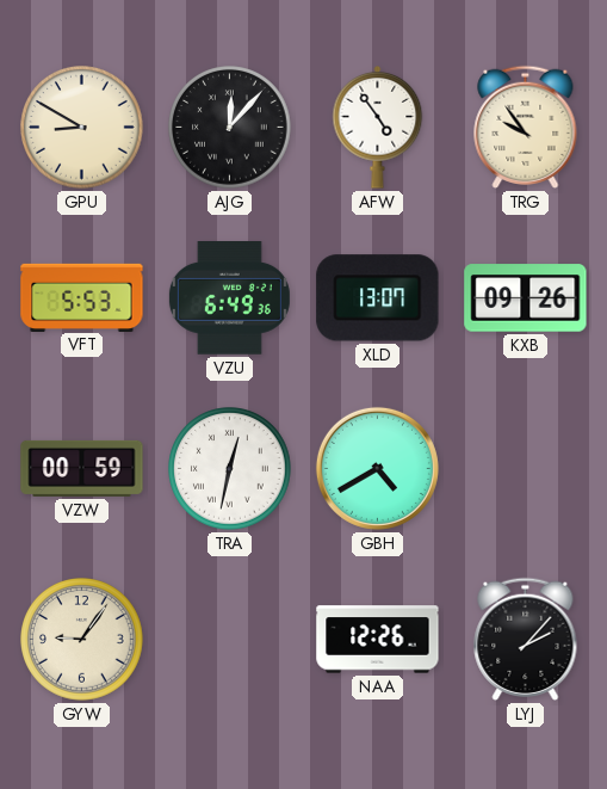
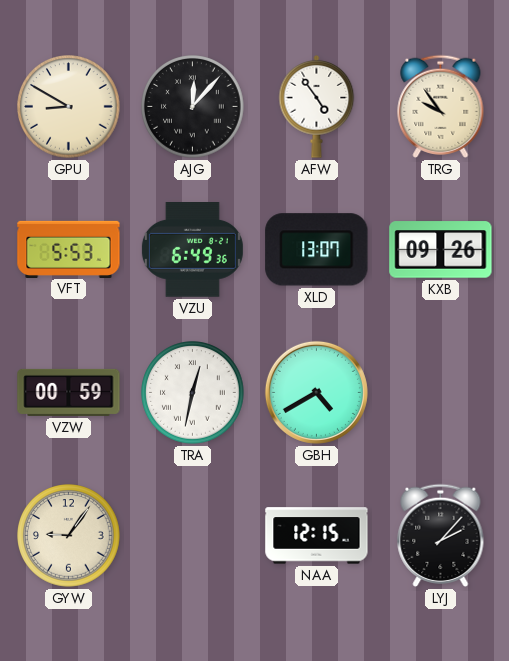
NAA: 12:26 -> 12:15
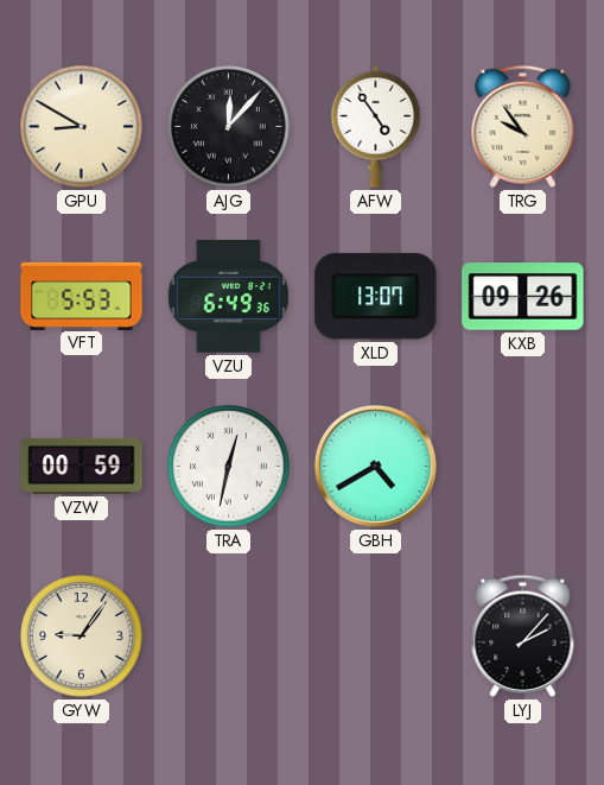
NAA: 12:15 -> none
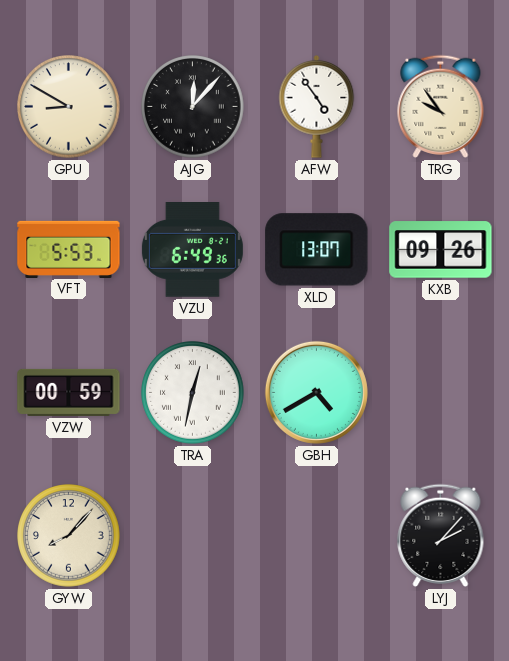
GYW: 9:06 -> 8:07
